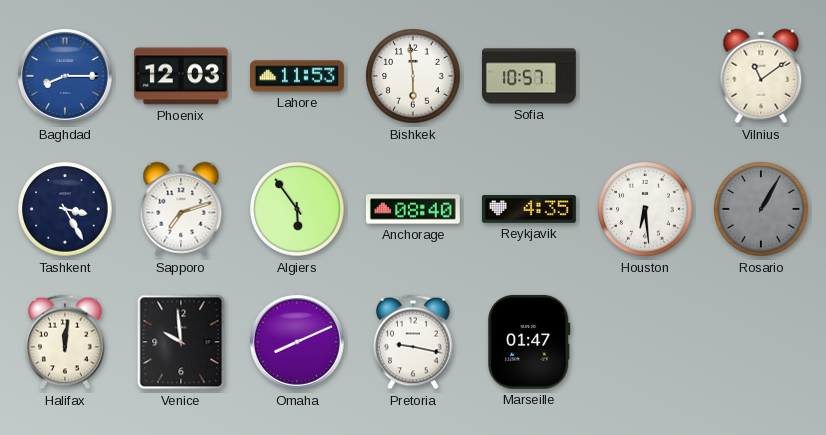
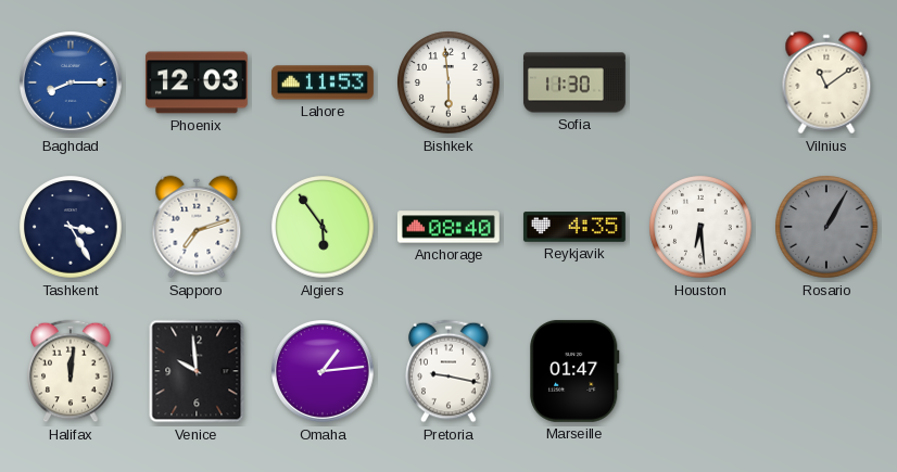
Sofia: 10:57 -> 11:30
Omaha: 8:11 -> 1:14
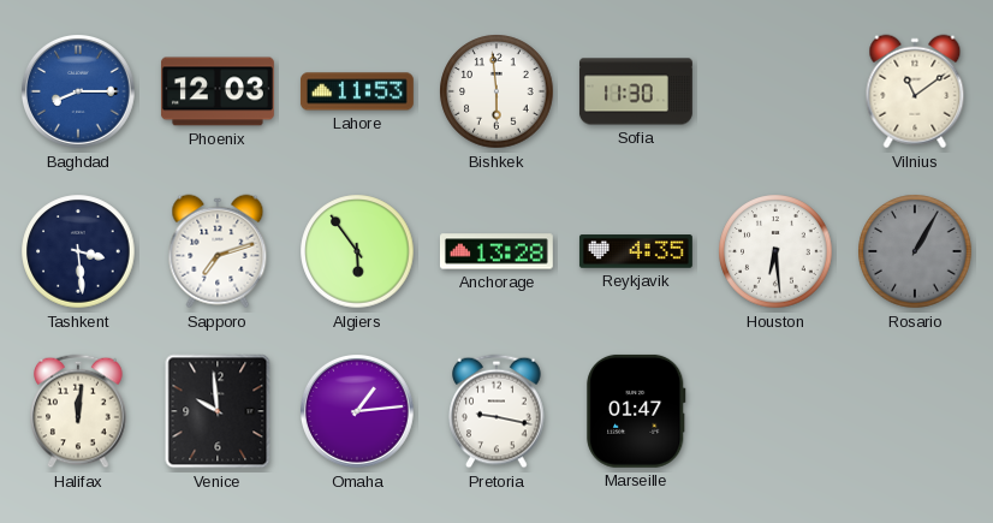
Tashkent: 3:25 -> 3:29
Anchorage: 08:40 -> 13:28
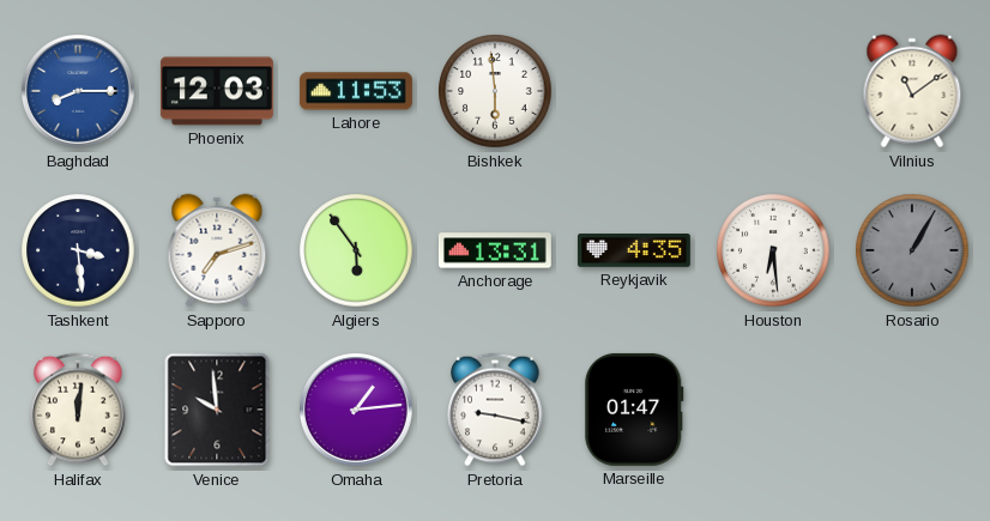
Sofia: 11:30 -> none
Anchorage: 13:28 -> 13:31
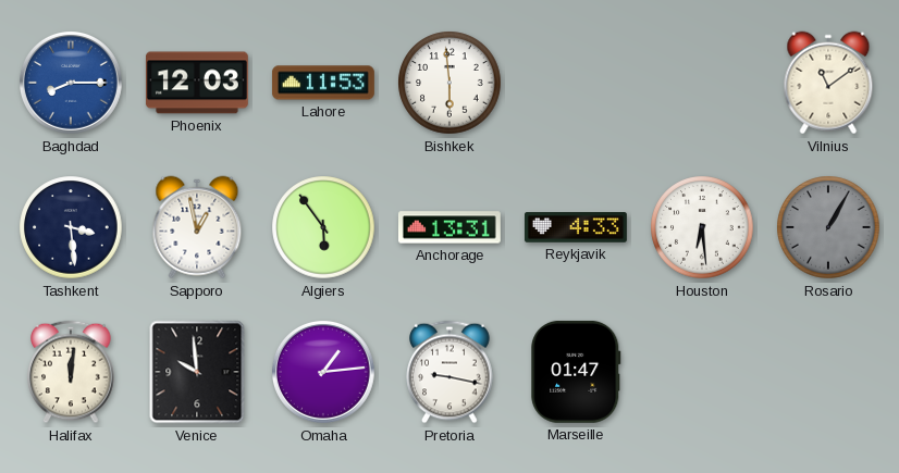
Sapporo: 7:12 -> 12:58
Reykjavik: 4:35 -> 4:33
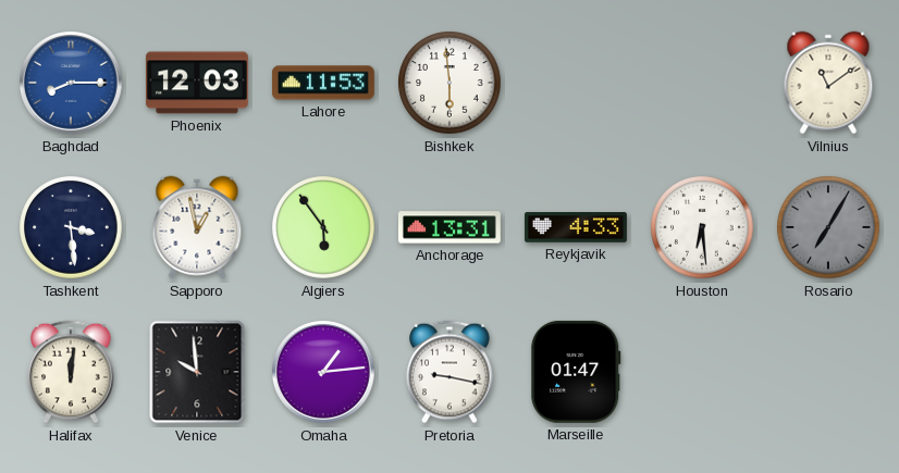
Rosario: 1:05 -> 7:05
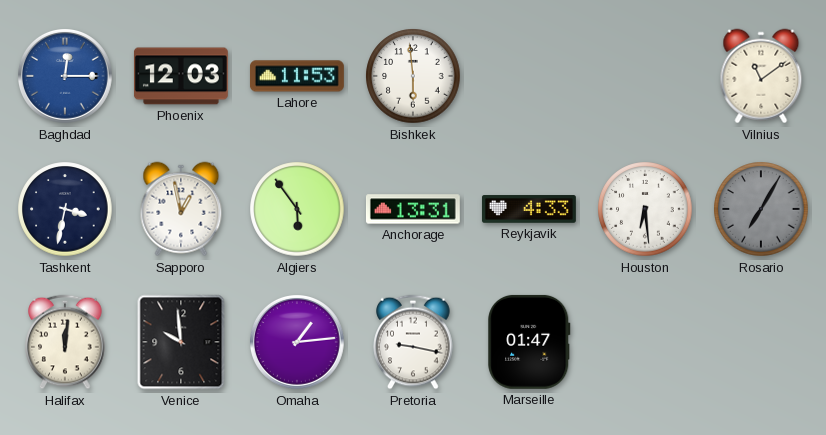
Baghdad: 8:15 -> 12:15
Tashkent: 3:29 -> 3:32
